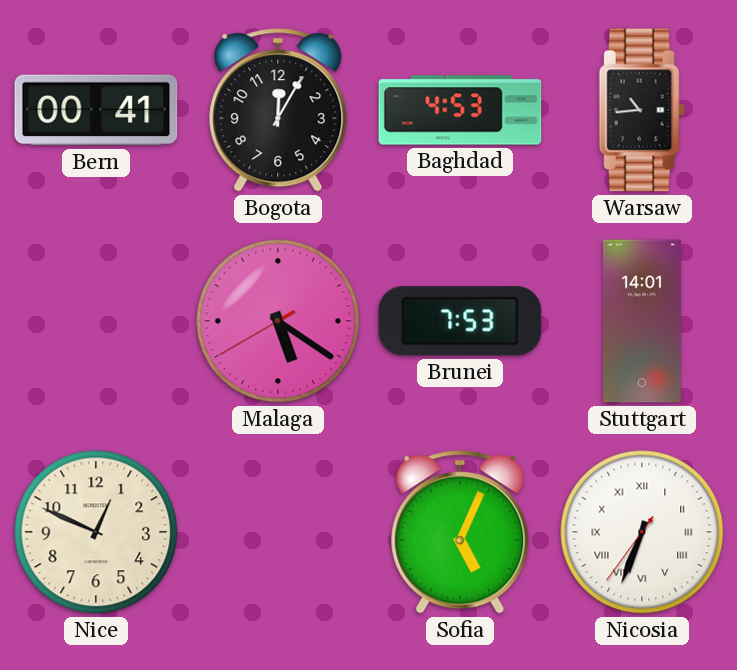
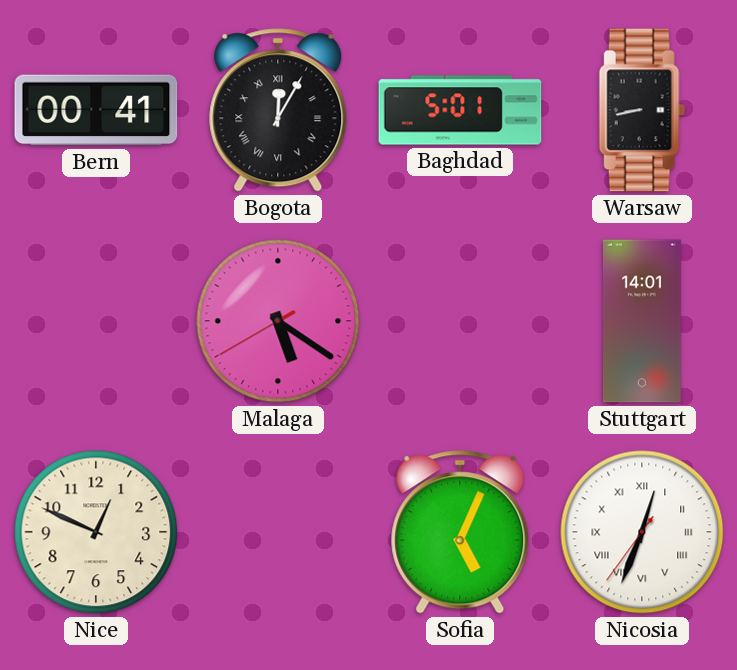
Bogota numerals: Arabic -> Roman
Baghdad: 4:53 -> 5:01
Warsaw: 10:44 -> 8:43
Brunei: 7:53 -> none
Nicosia: 6:33 -> 12:33
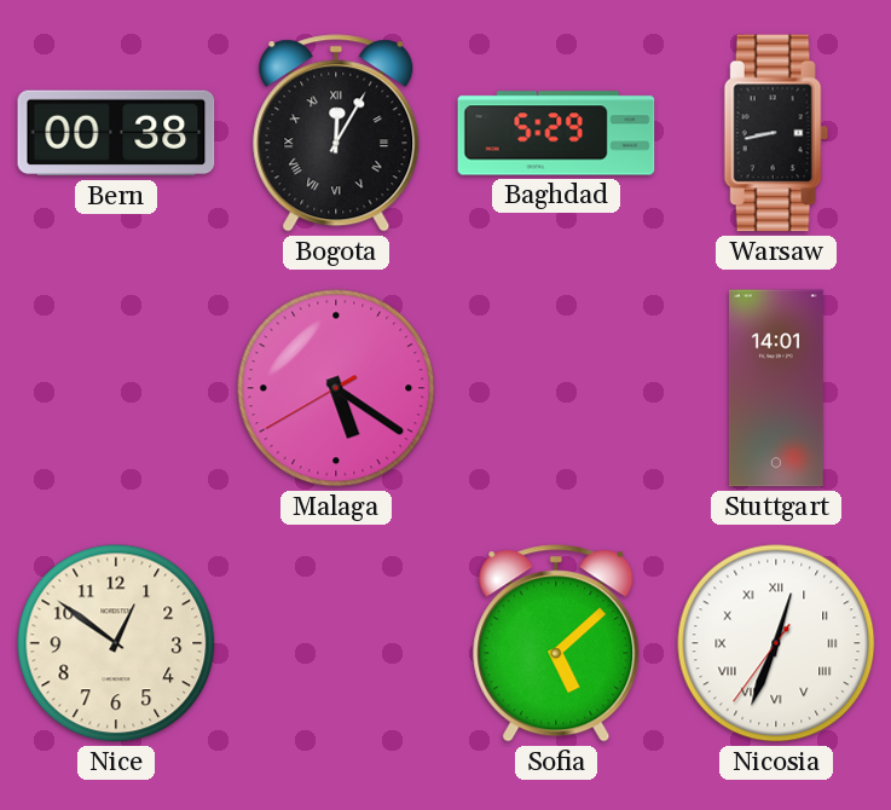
Bern: 00:41 -> 00:38
Baghdad: 5:01 -> 5:29
Nice: 12:49 -> 12:51
Sofia: 5:04 -> 5:08
